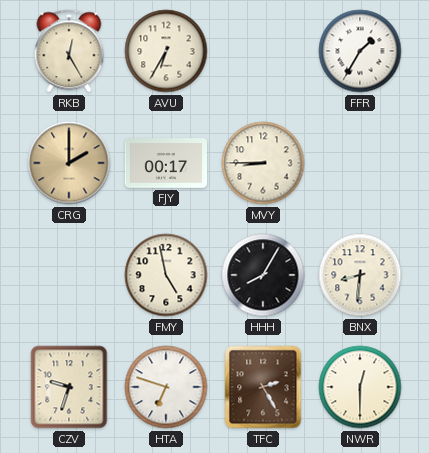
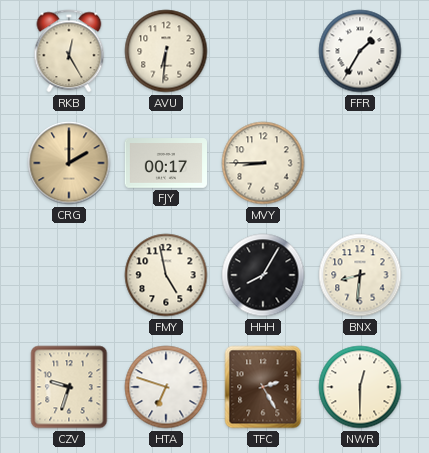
AVU: 6:35 -> 6:31
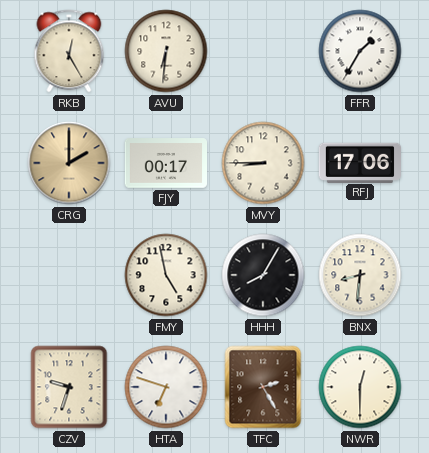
RFJ: none -> 17:06
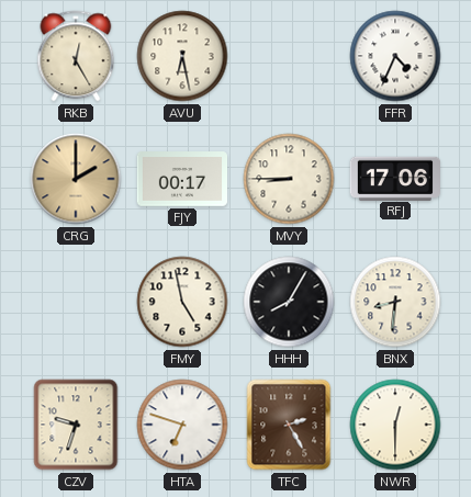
AVU: 6:31 -> 6:28
FFR: 1:35 -> 4:34
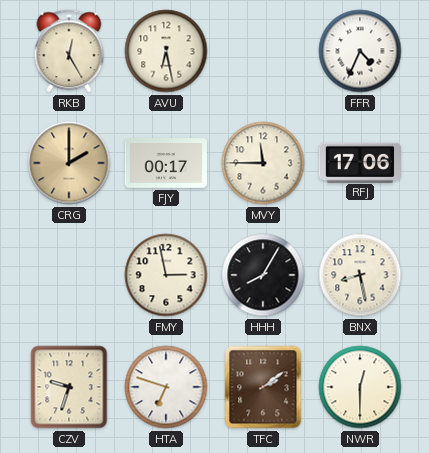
MVY: 8:45 -> 11:45
FMY: 4:58 -> 2:58
BNX: 8:31 -> 8:28
TFC: 2:25 -> 2:09
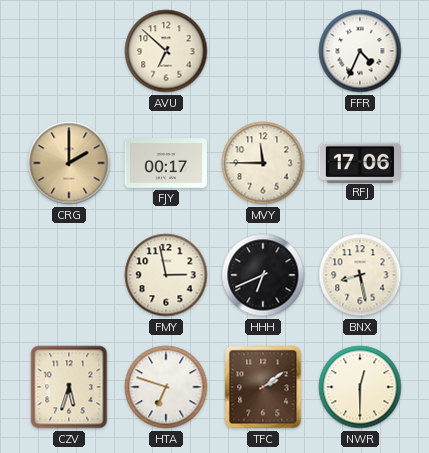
RKB: 12:25 -> none
AVU: 6:28 -> 6:52
HHH: 8:05 -> 6:41
CZV: 9:33 -> 5:33
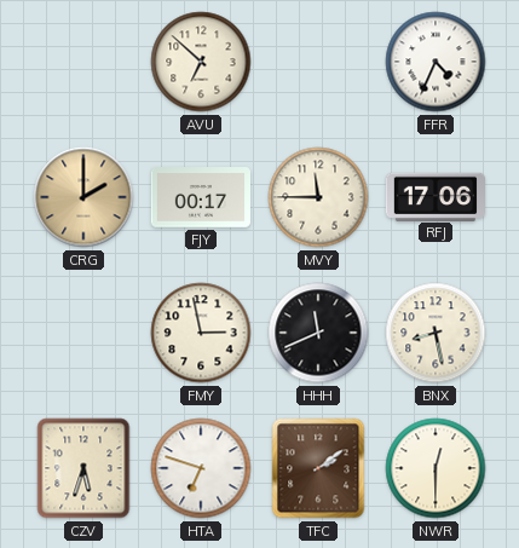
HHH: 6:41 -> 11:41
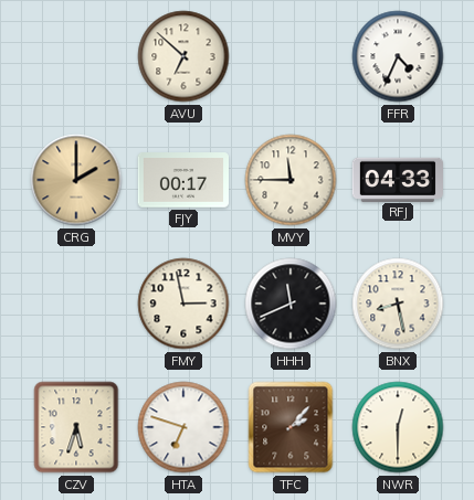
RFJ: 17:06 -> 04:33
TFC: 2:09 -> 2:07
